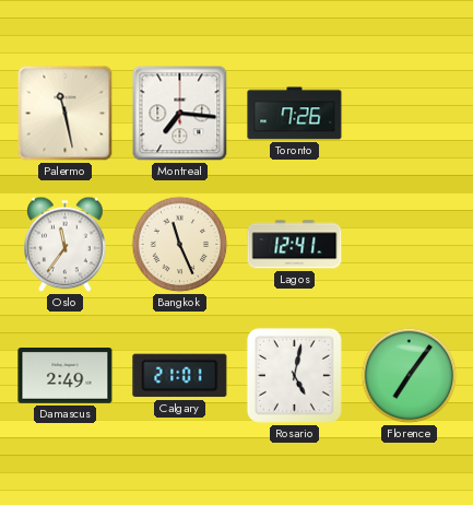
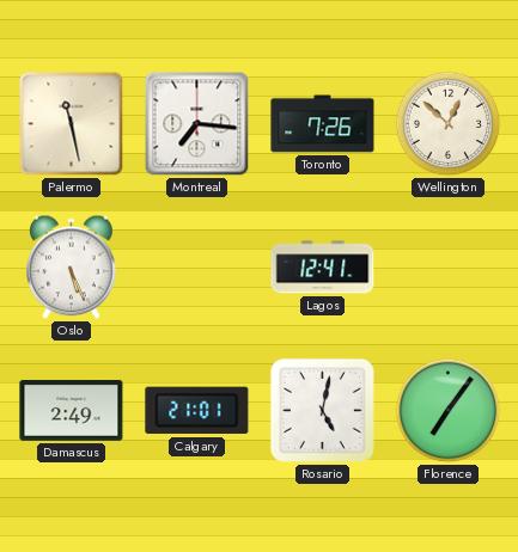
Wellington: none -> 12:52
Oslo: 11:36 -> 5:26
Bangkok: 11:26 -> none
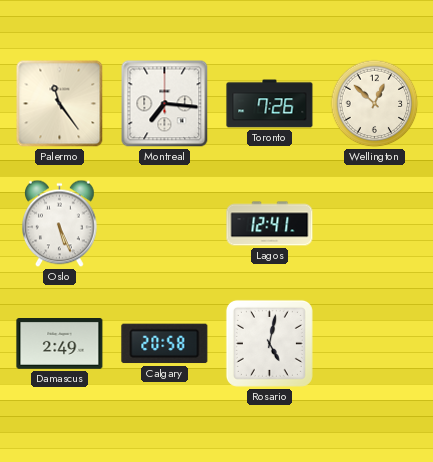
Palermo: 11:28 -> 11:24
Calgary: 21:01 -> 20:58
Florence: 7:06 -> none
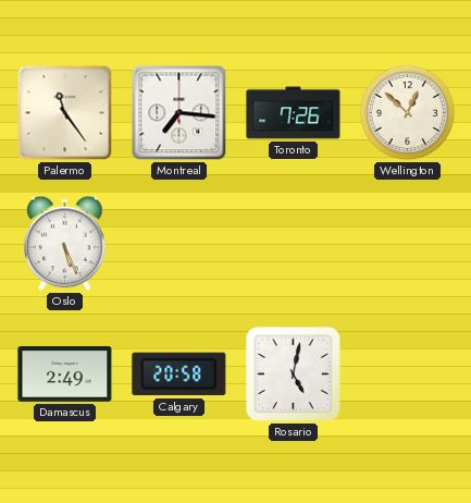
Lagos: 12:41 -> none
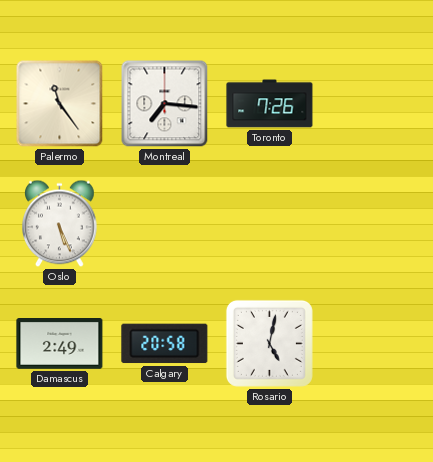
Wellington: 12:52 -> none
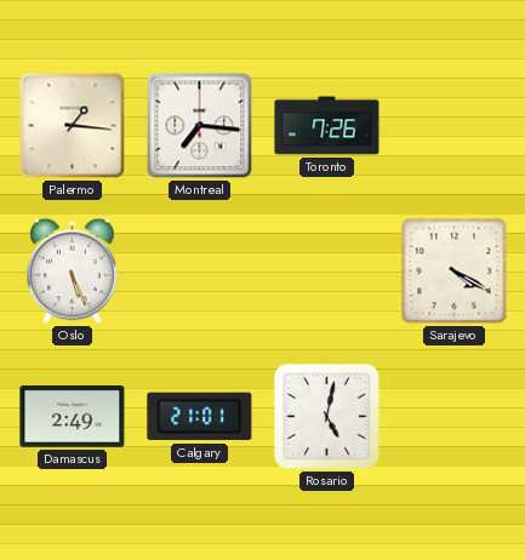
Palermo: 11:24 -> 1:16
Sarajevo: none -> 4:20
Calgary: 20:58 -> 21:01
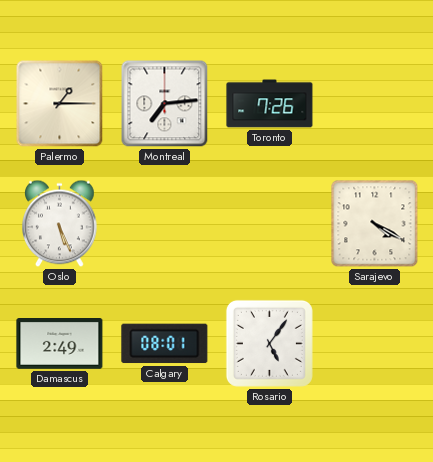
Palermo: 1:16 -> 1:15
Montreal: 7:16 -> 7:14
Calgary: 21:01 -> 08:01
Rosario: 5:02 -> 5:06
